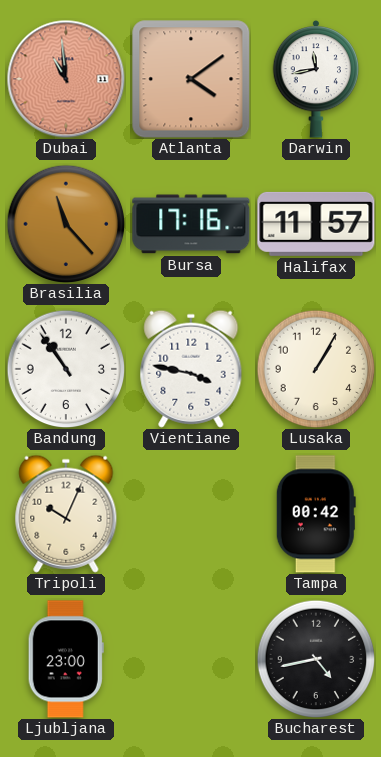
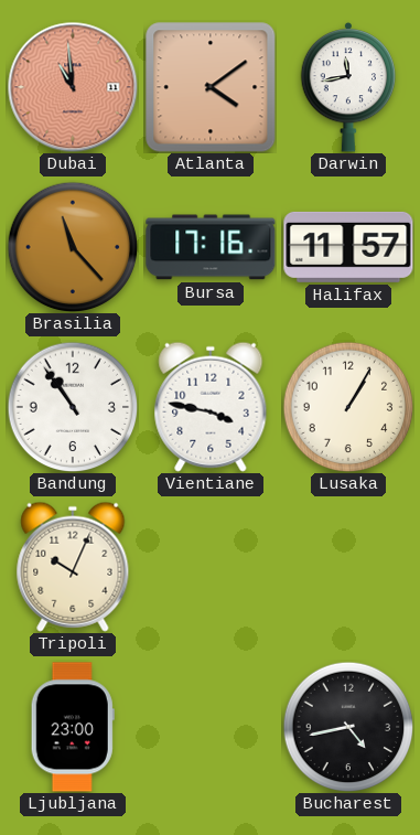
Tampa: 00:42 -> none
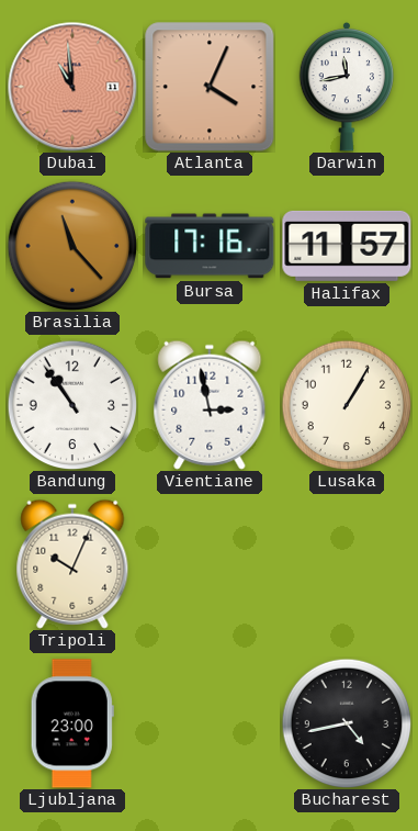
Atlanta: 4:09 -> 4:04
Vientiane: 3:47 -> 2:58
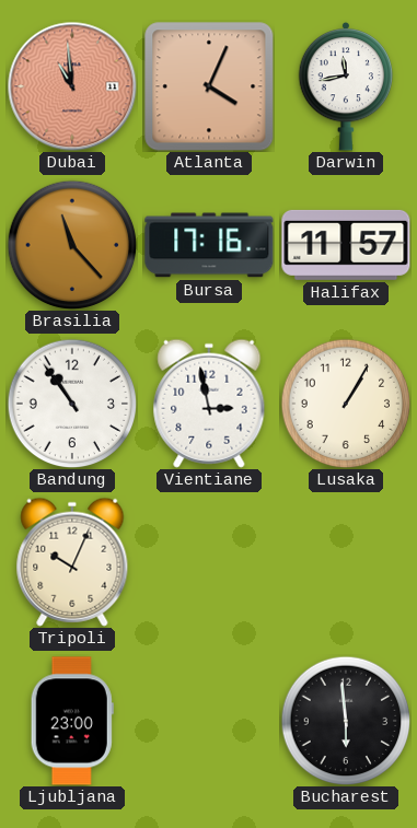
Bucharest: 4:43 -> 5:59
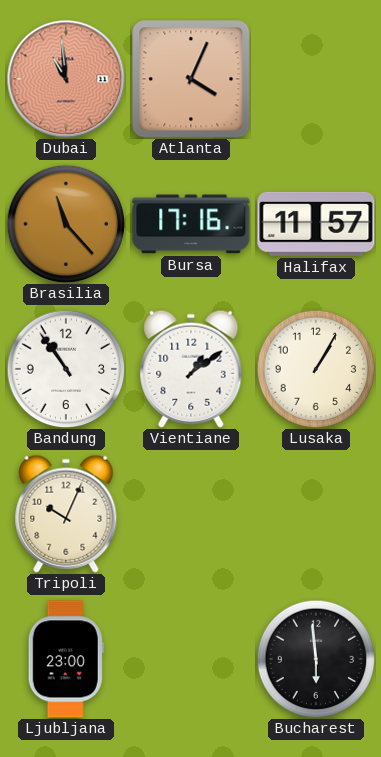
Darwin: 11:43 -> none
Vientiane: 2:58 -> 1:09
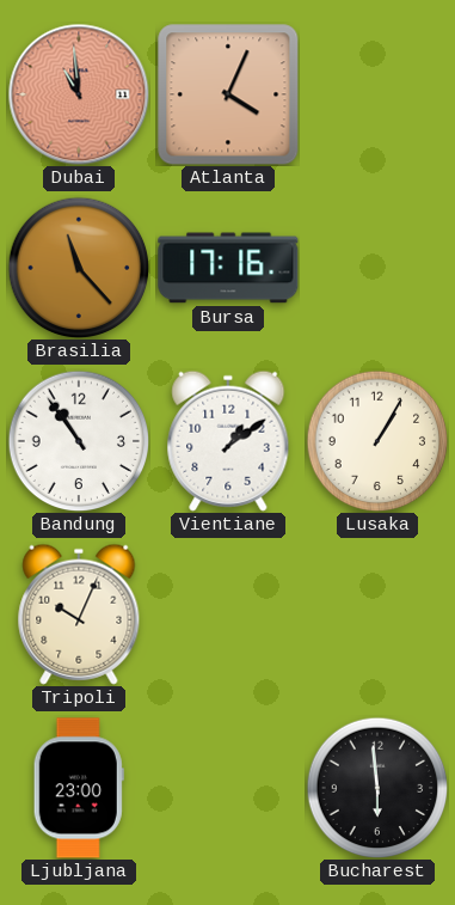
Halifax: 11:57 -> none
